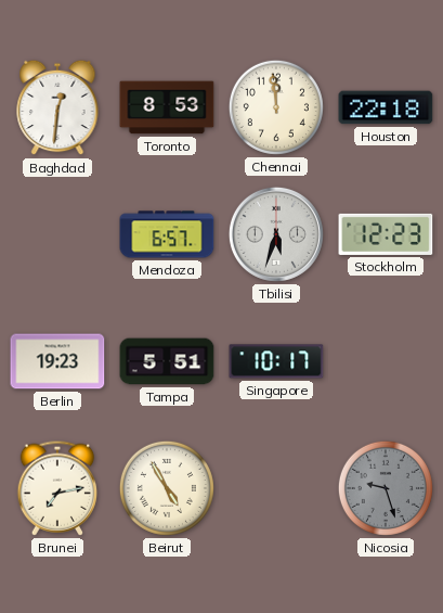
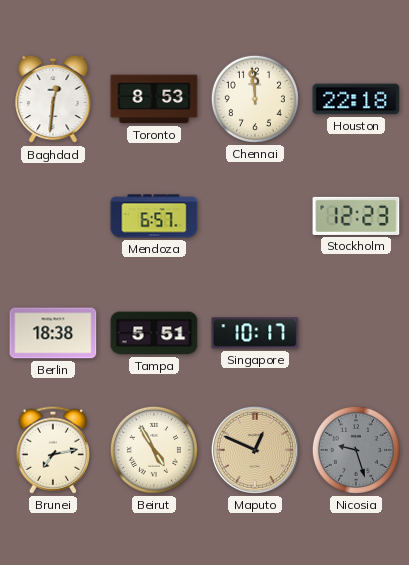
Tbilisi: 5:33 -> none
Berlin: 19:23 -> 18:38
Maputo: none -> 12:49
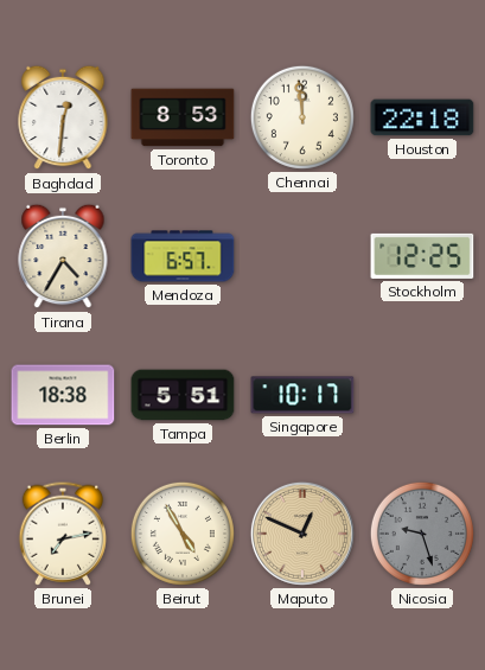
Tirana: none -> 4:35
Stockholm: 12:23 -> 12:25
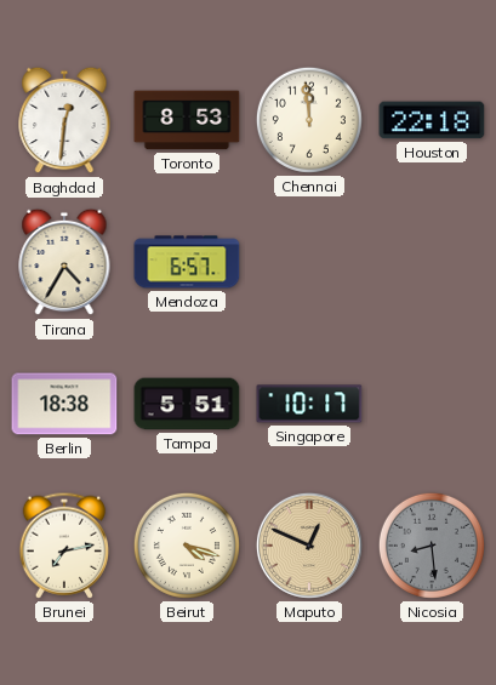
Stockholm: 12:25 -> none
Beirut: 4:55 -> 4:18
Nicosia: 9:27 -> 8:29
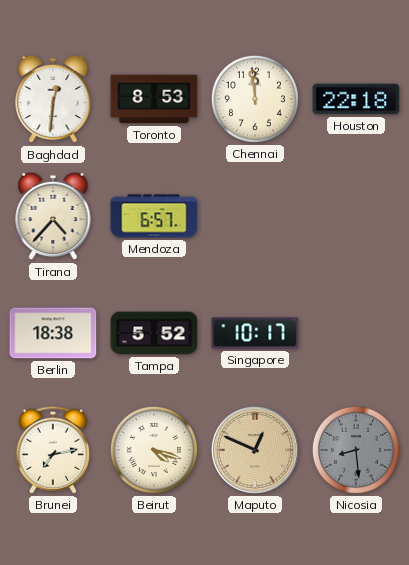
Tirana: 4:35 -> 4:37
Tampa: 5:51 -> 5:52
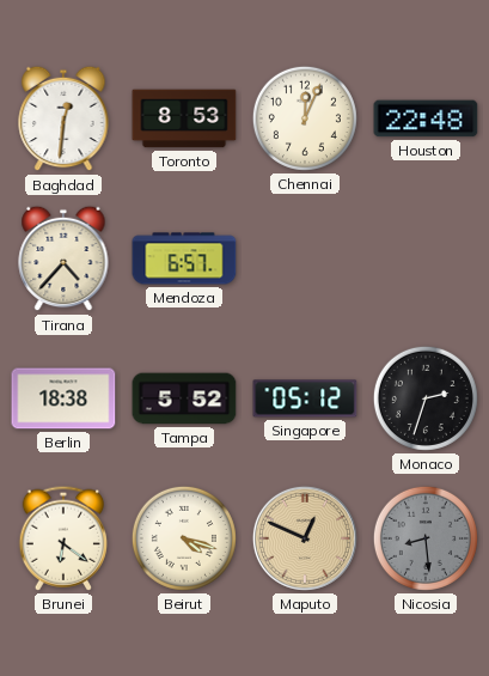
Chennai: 11:59 -> 12:04
Houston: 22:18 -> 22:48
Singapore: 10:17 -> 05:12
Monaco: none -> 2:33
Brunei: 7:13 -> 6:21
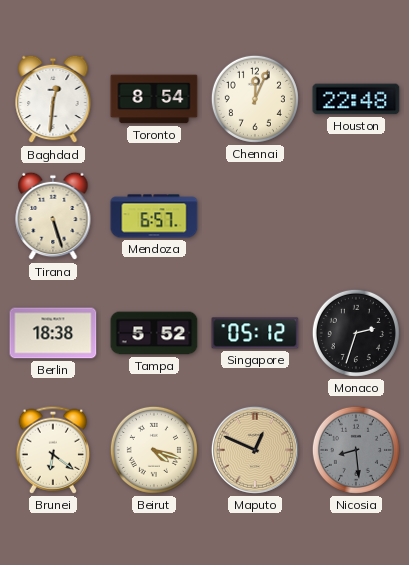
Toronto: 8:53 -> 8:54
Tirana: 4:37 -> 5:27
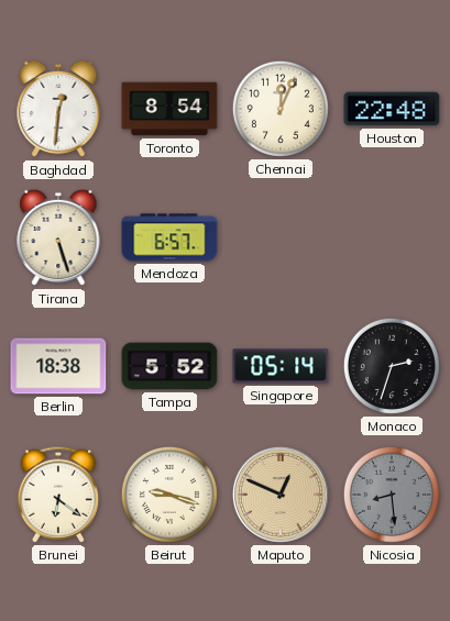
Singapore: 05:12 -> 05:14
Beirut: 4:18 -> 9:18
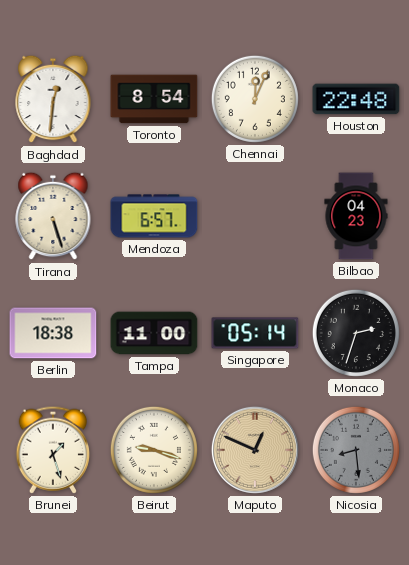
Bilbao: none -> 04:23
Tampa: 5:52 -> 11:00
Brunei: 6:21 -> 1:27
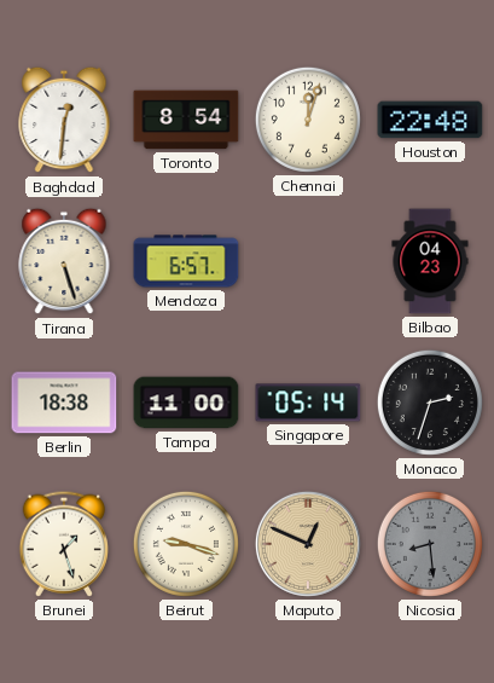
Chennai: 12:04 -> 12:03
